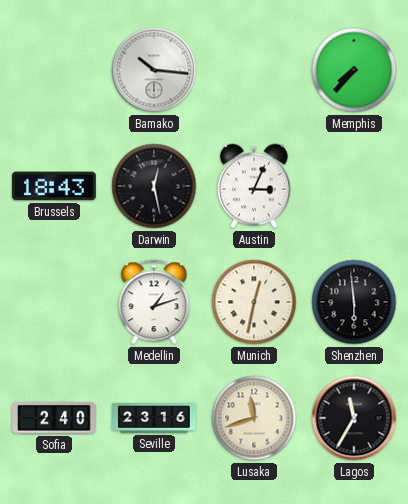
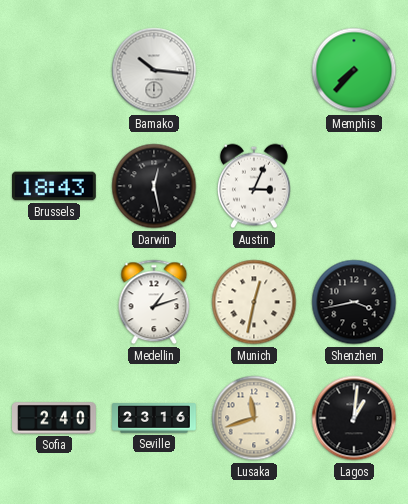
Shenzhen: 5:59 -> 3:43
Lagos: 11:35 -> 1:01
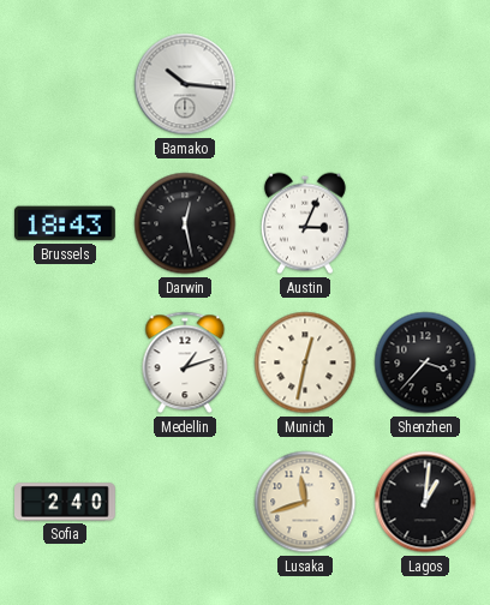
Memphis: 7:37 -> none
Shenzhen: 3:43 -> 3:37
Seville: 23:16 -> none
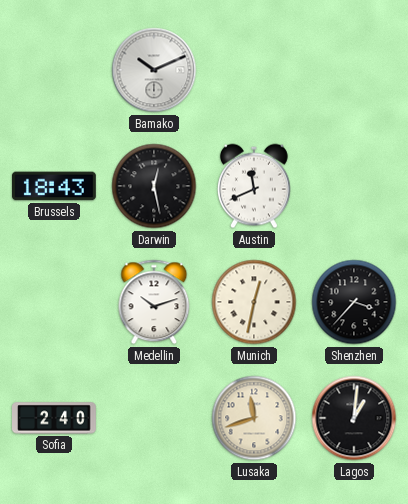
Bamako: 10:16 -> 10:11
Austin: 3:04 -> 11:41
Medellin: 1:12 -> 10:12
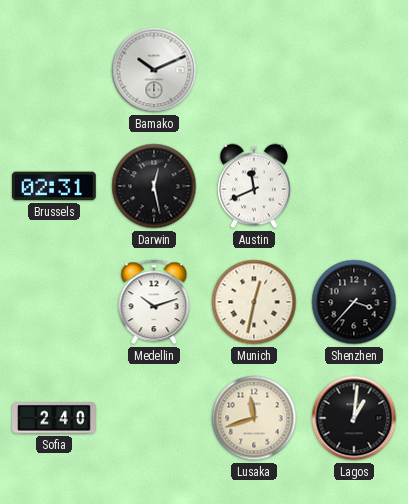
Brussels: 18:43 -> 02:31
